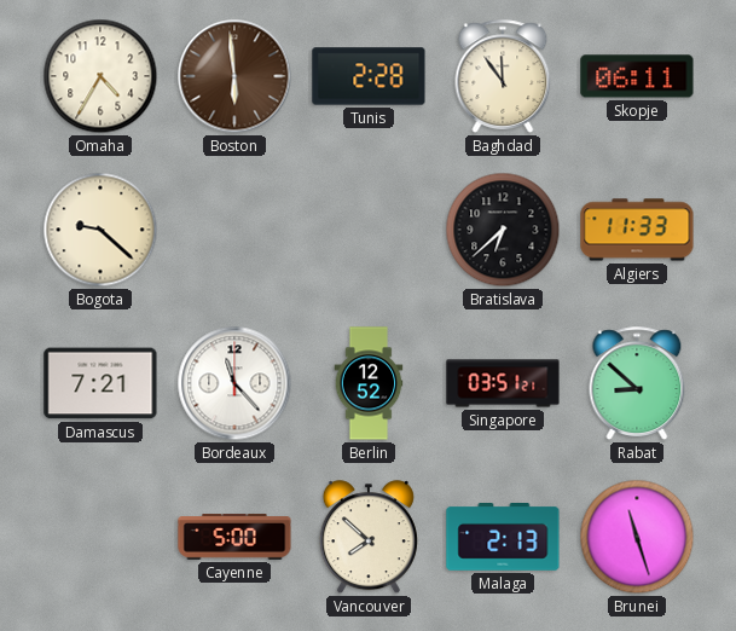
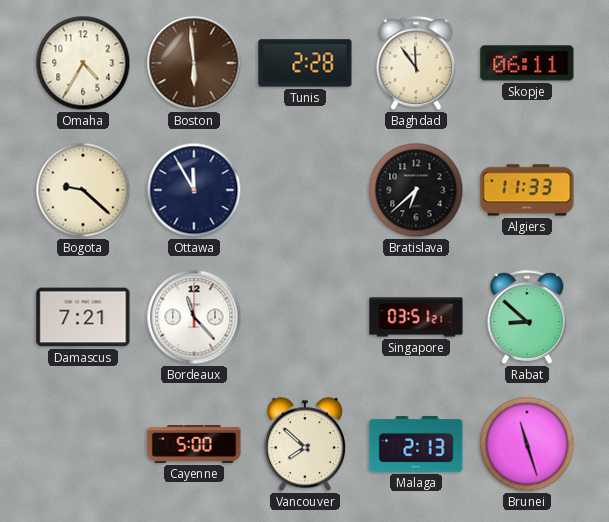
Ottawa: none -> 11:55
Berlin: 12:52 -> none
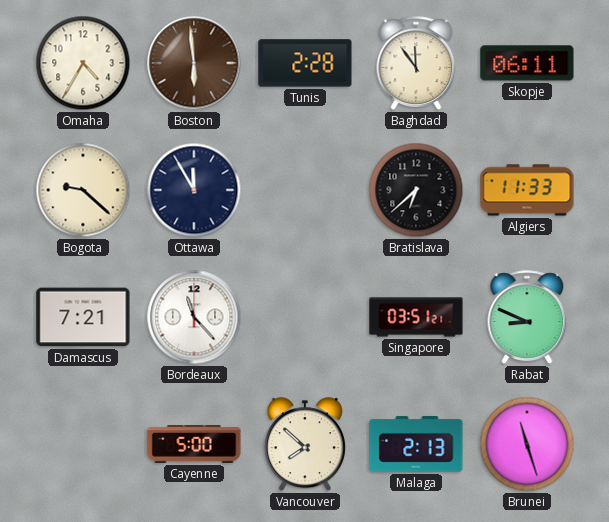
Rabat: 8:52 -> 8:49
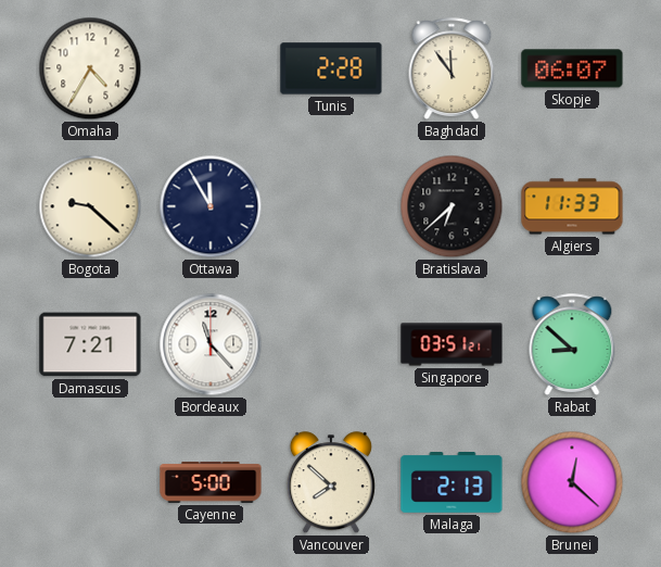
Boston: 5:59 -> none
Skopje: 06:11 -> 06:07
Rabat: 8:49 -> 8:52
Brunei: 11:27 -> 12:22
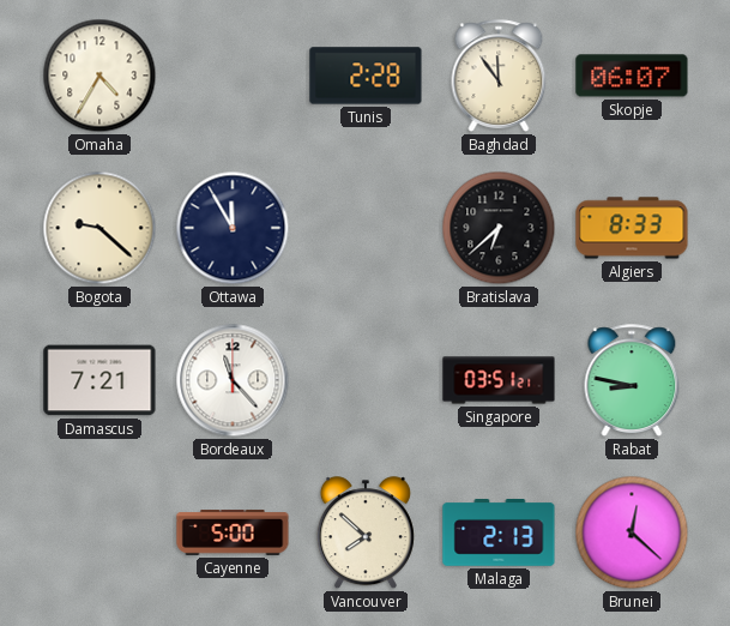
Algiers: 11:33 -> 8:33
Rabat: 8:52 -> 8:47
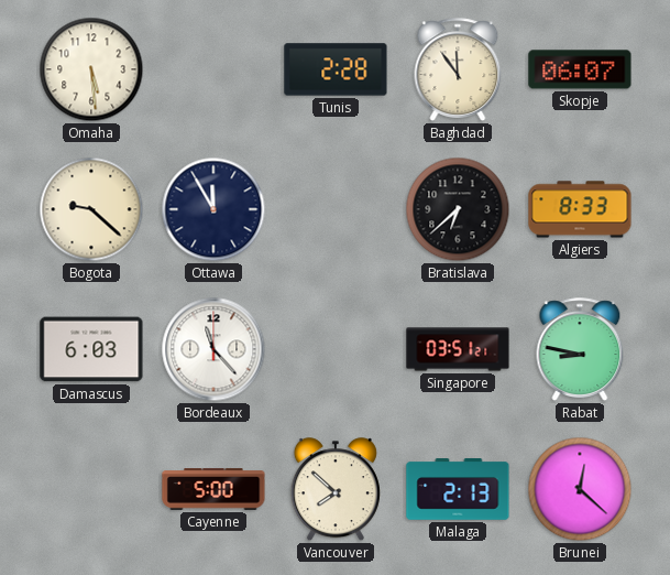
Omaha: 4:35 -> 5:29
Damascus: 7:21 -> 6:03
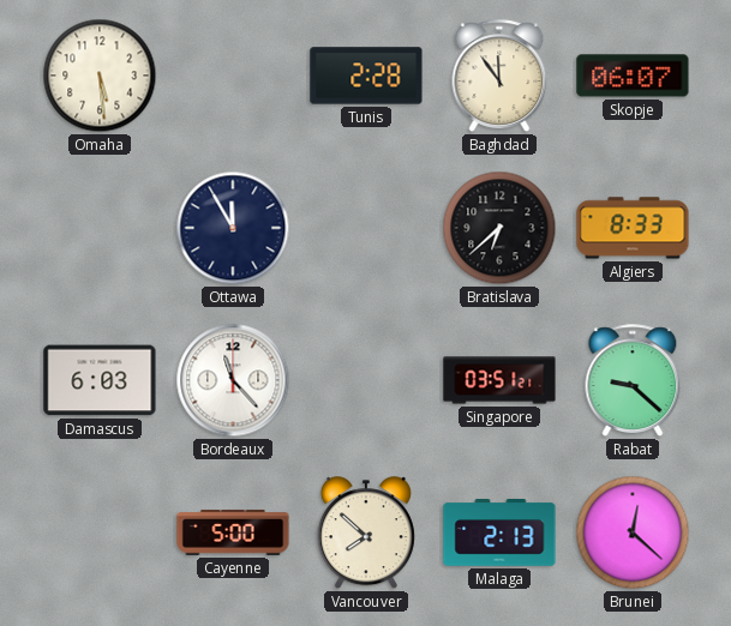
Bogota: 9:22 -> none
Rabat: 8:47 -> 9:22
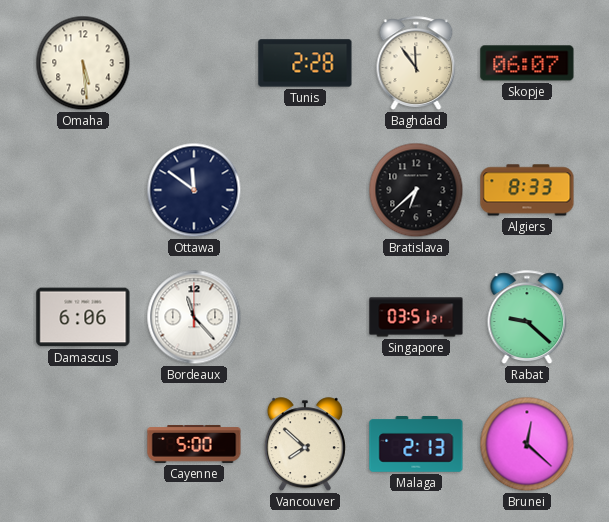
Ottawa: 11:55 -> 11:51
Damascus: 6:03 -> 6:06
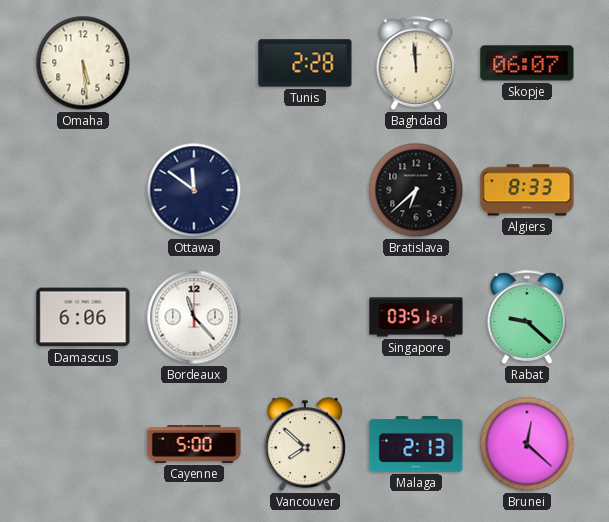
Baghdad: 11:54 -> 11:59
